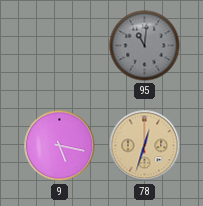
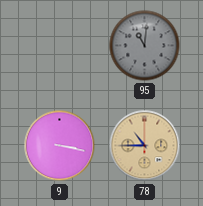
9: 5:17 -> 3:17
78: 12:33 -> 10:45
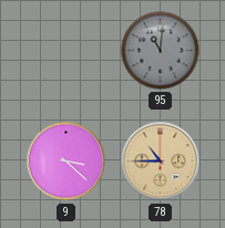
9: 3:17 -> 3:22
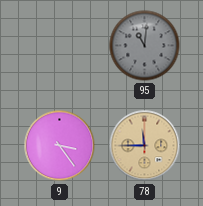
9: 3:22 -> 3:24
78: 10:45 -> 11:45
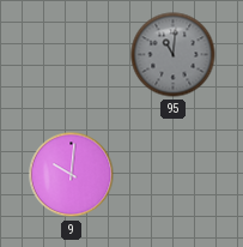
9: 3:24 -> 10:01
78: 11:45 -> none
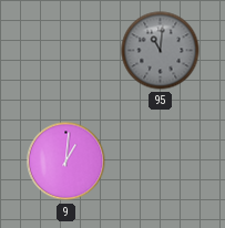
9: 10:01 -> 1:01
